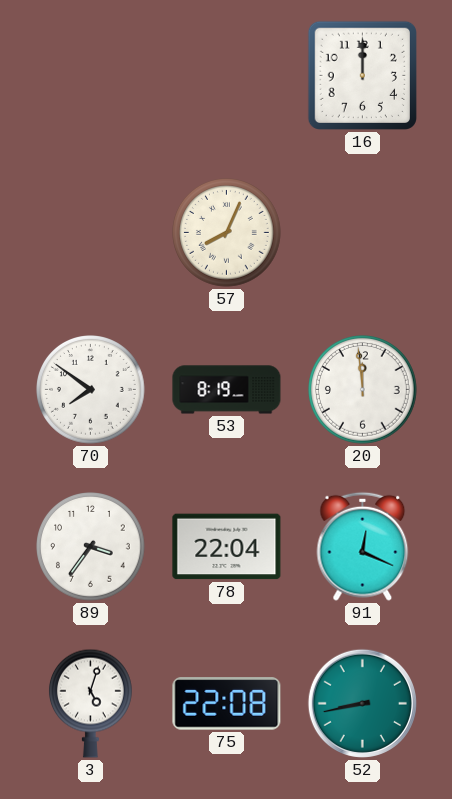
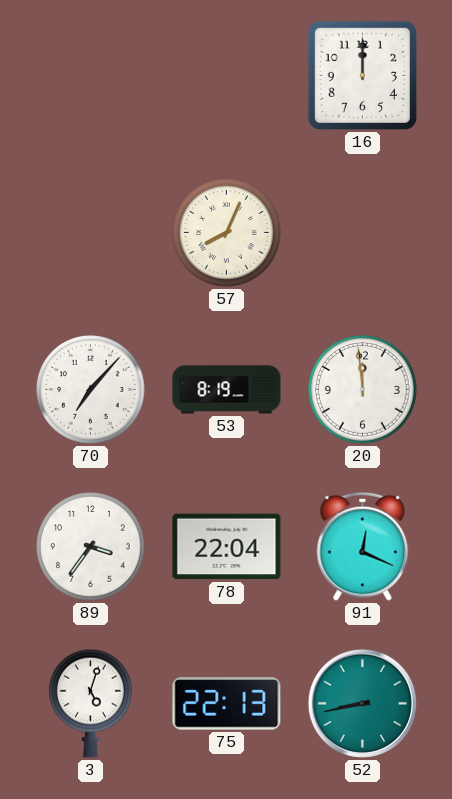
70: 7:51 -> 7:07
75: 22:08 -> 22:13
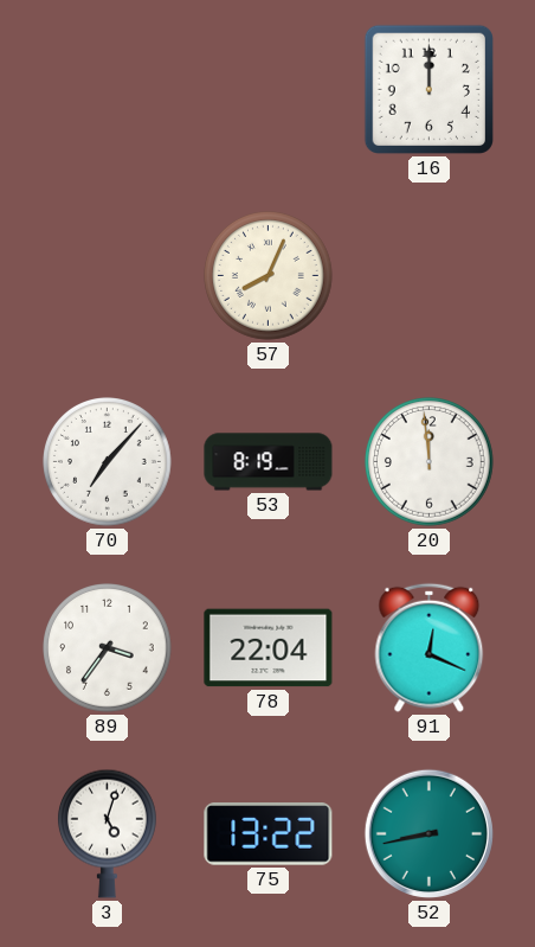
75: 22:13 -> 13:22
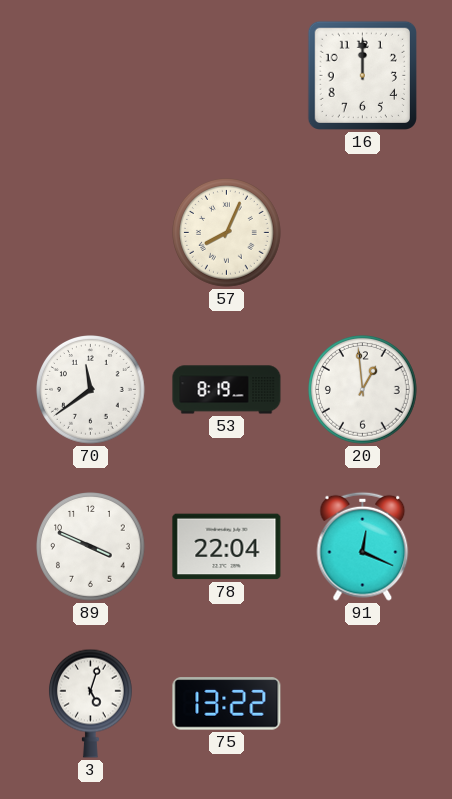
70: 7:07 -> 11:39
20: 11:59 -> 12:59
89: 3:36 -> 3:49
52: 8:43 -> none
